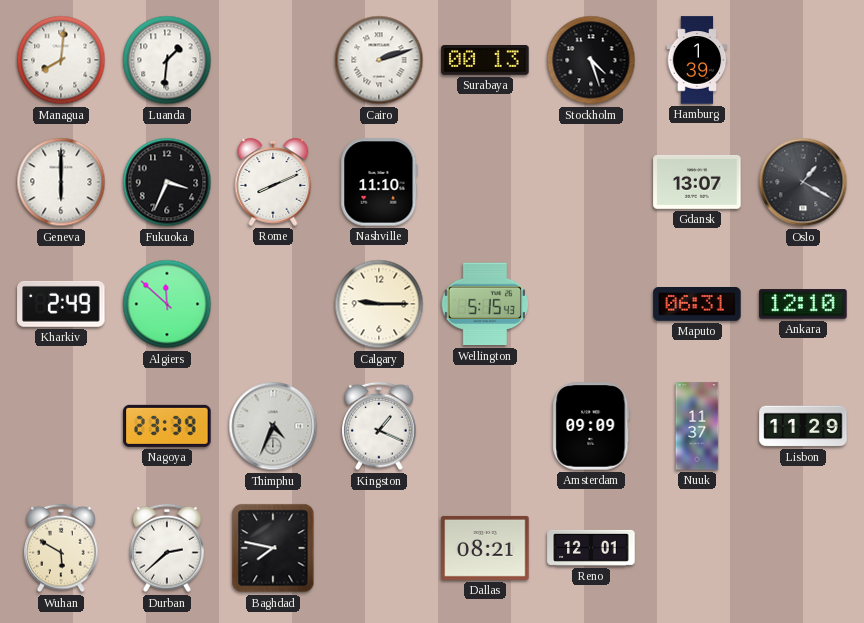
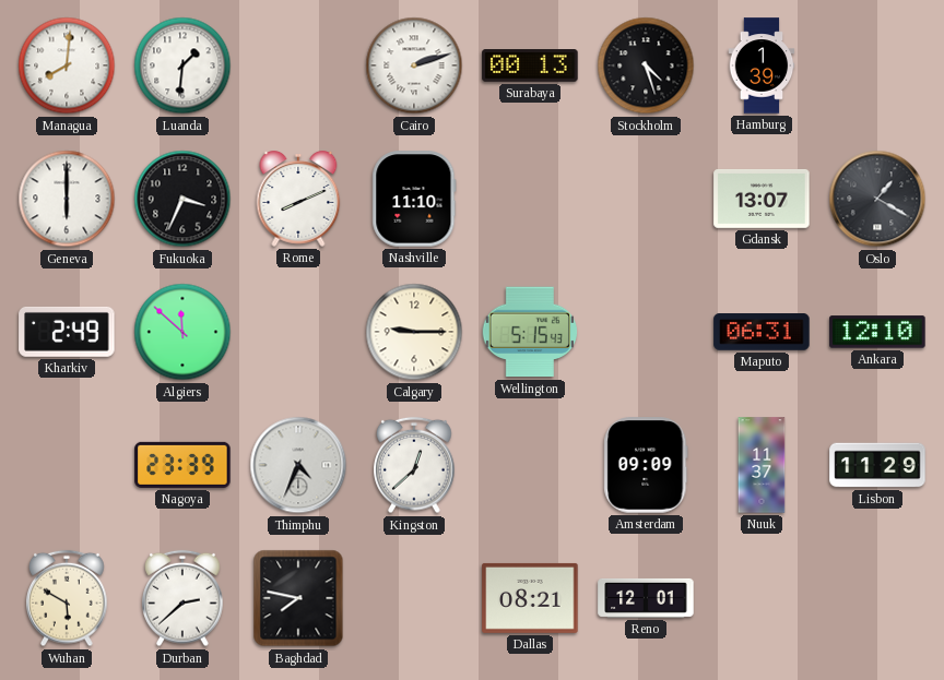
Kingston: 1:19 -> 12:38
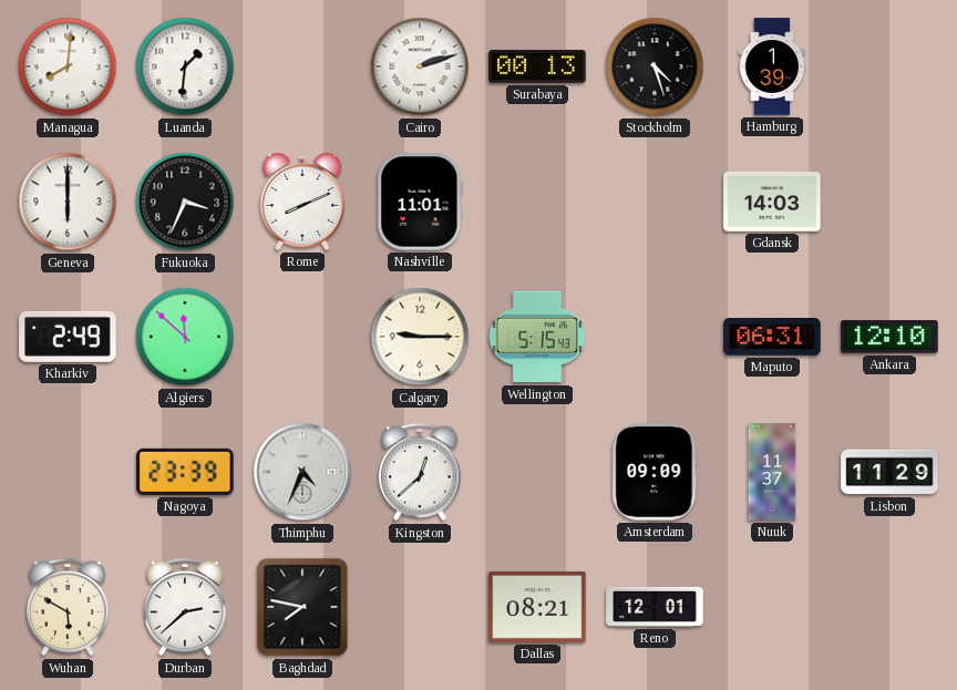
Nashville: 11:10 -> 11:01
Gdansk: 13:07 -> 14:03
Oslo: 1:20 -> none
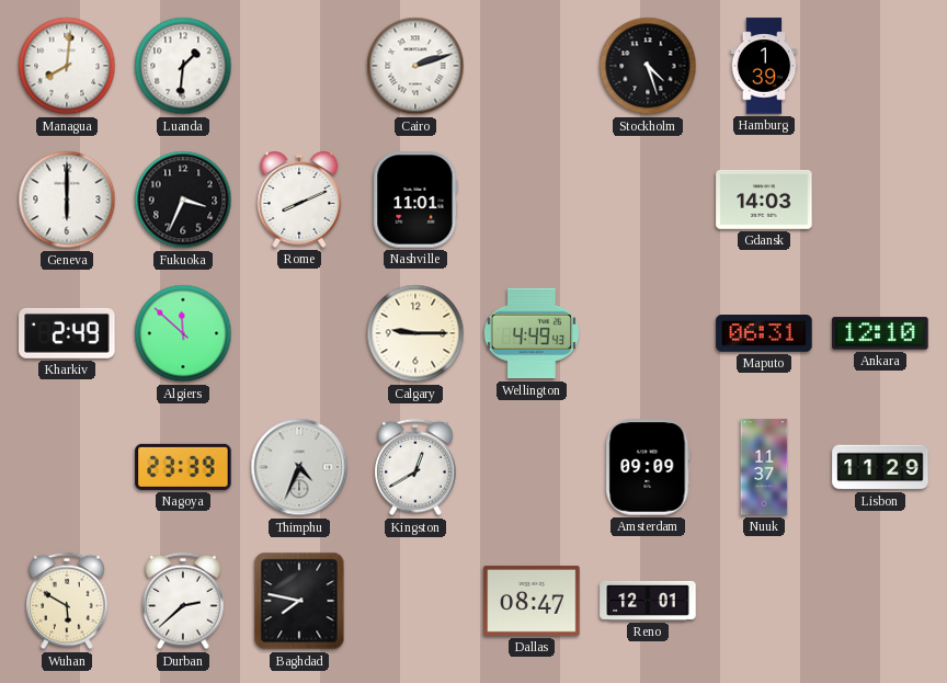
Surabaya: 00:13 -> none
Wellington: 5:15 -> 4:49
Kingston: 12:38 -> 12:40
Dallas: 08:21 -> 08:47
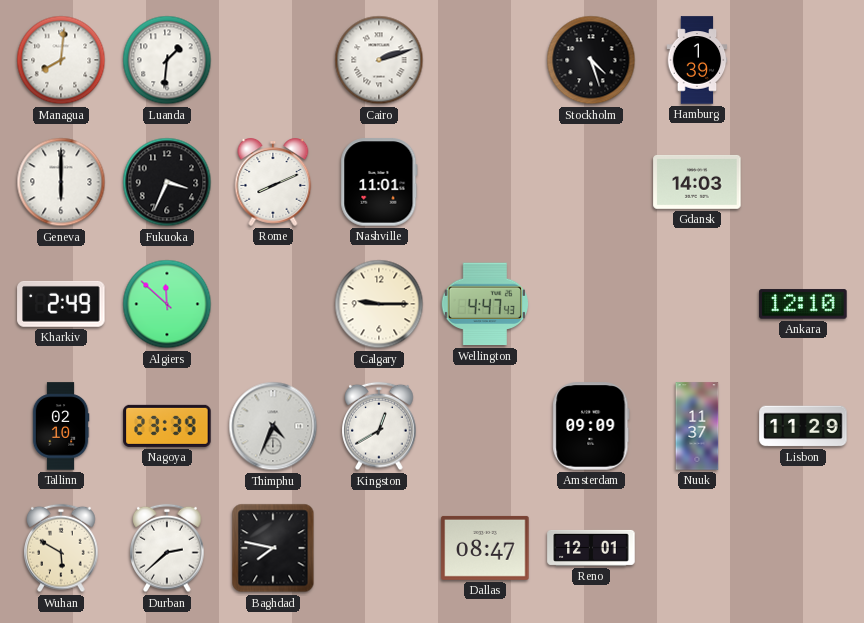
Wellington: 4:49 -> 4:47
Maputo: 06:31 -> none
Tallinn: none -> 02:10
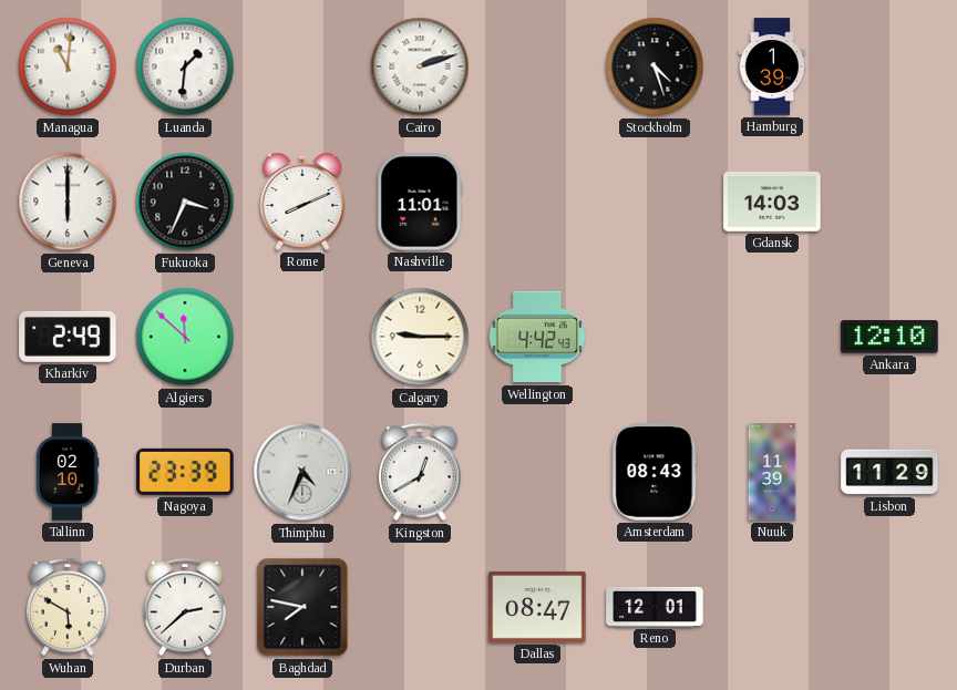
Managua: 8:01 -> 11:01
Wellington: 4:47 -> 4:42
Amsterdam: 09:09 -> 08:43
Nuuk: 11:37 -> 11:39
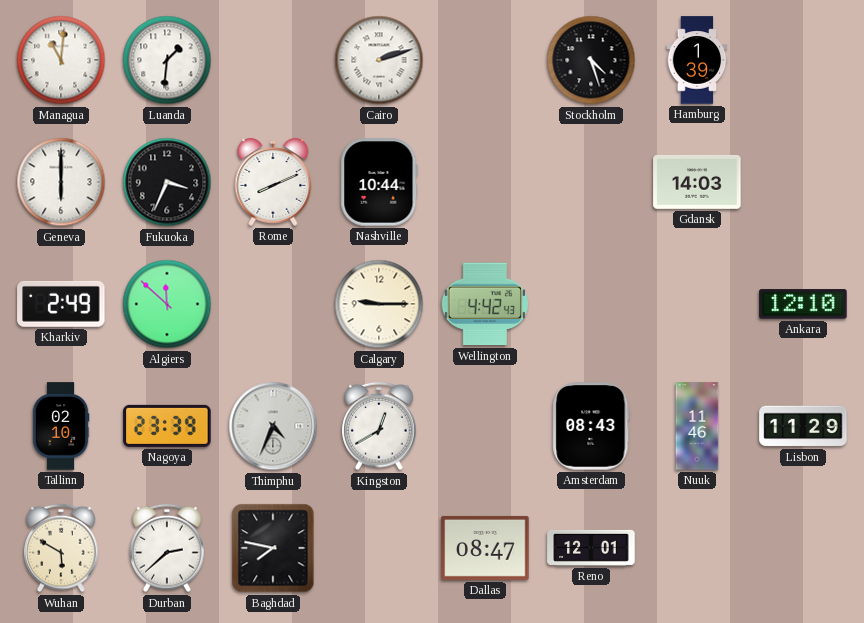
Nashville: 11:01 -> 10:44
Nuuk: 11:39 -> 11:46
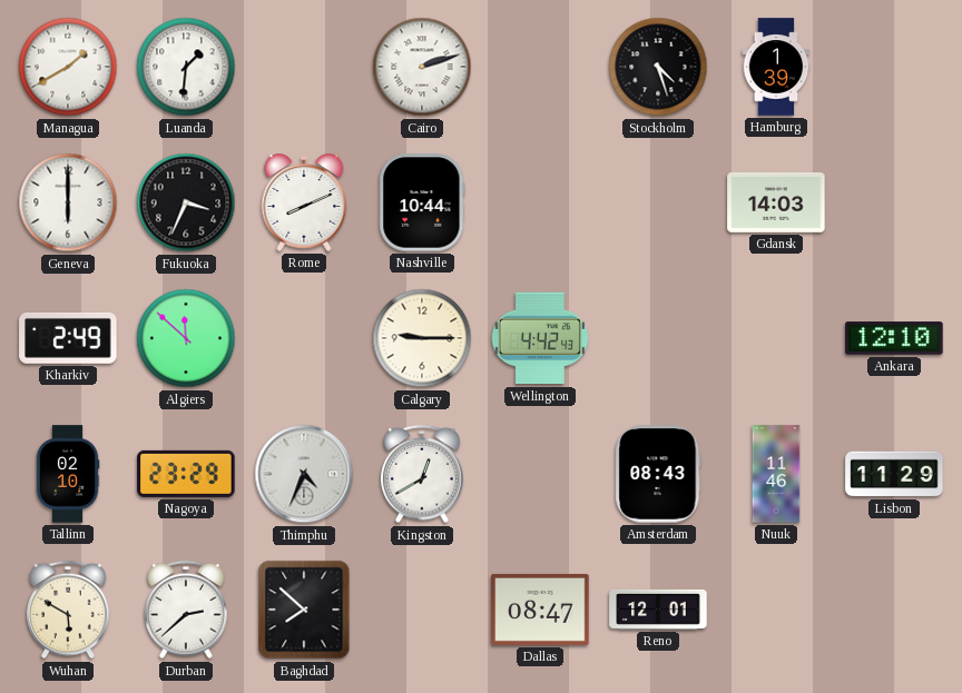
Managua: 11:01 -> 1:40
Nagoya: 23:39 -> 23:29
Baghdad: 7:47 -> 7:52
